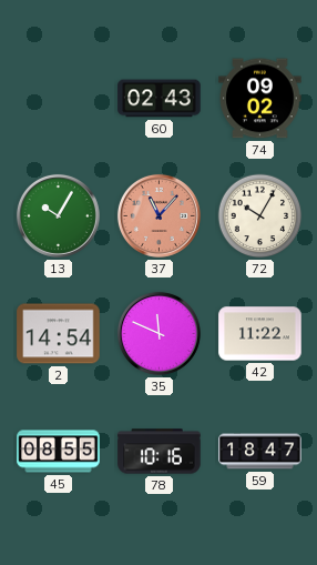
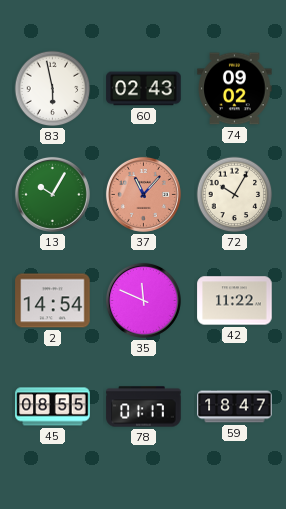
83: none -> 5:58
78: 10:16 -> 01:17
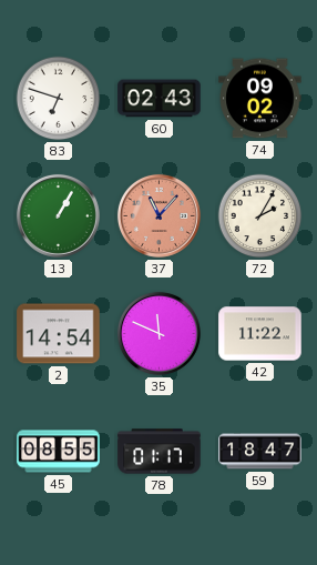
83: 5:58 -> 6:48
13: 10:05 -> 1:05
72: 10:05 -> 2:05
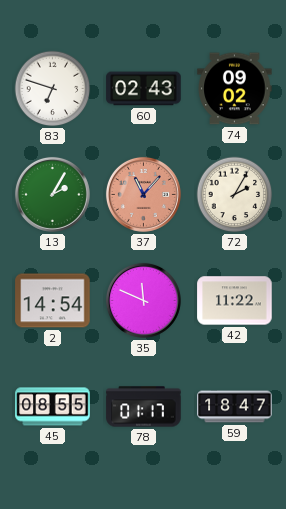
13: 1:05 -> 2:05
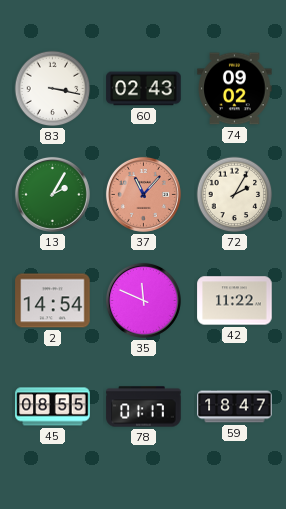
83: 6:48 -> 3:17
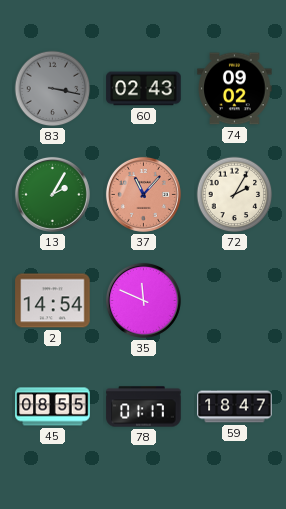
83 dial: white -> grey
42: 11:22 -> none
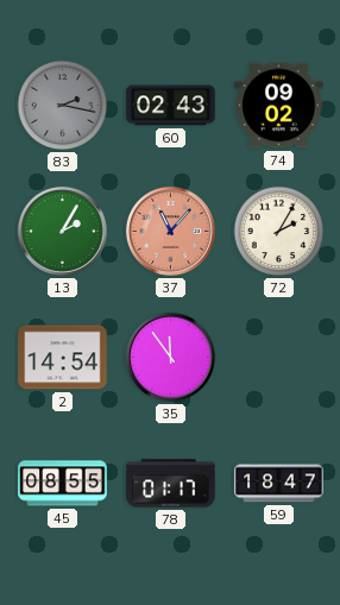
83: 3:17 -> 2:17
35: 11:49 -> 11:54
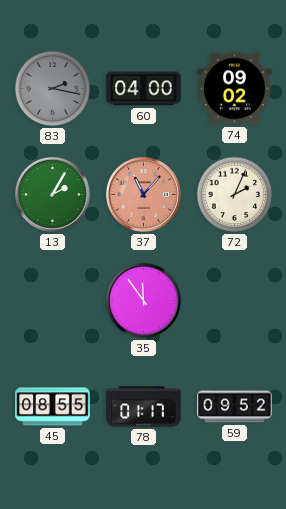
60: 02:43 -> 04:00
72: 2:05 -> 2:04
2: 14:54 -> none
59: 18:47 -> 09:52
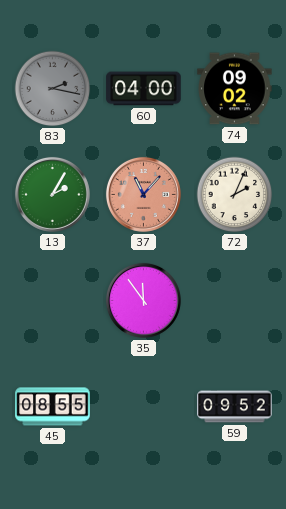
78: 01:17 -> none
